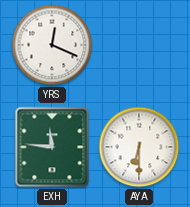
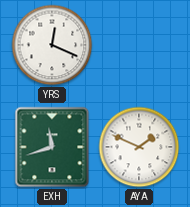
EXH: 11:46 -> 11:42
AYA: 6:30 -> 1:49
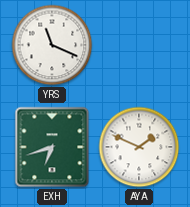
YRS: 12:19 -> 11:19
EXH: 11:42 -> 6:42
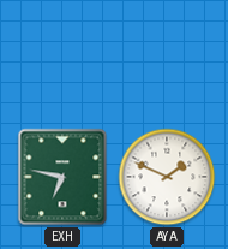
YRS: 11:19 -> none
EXH: 6:42 -> 6:47
